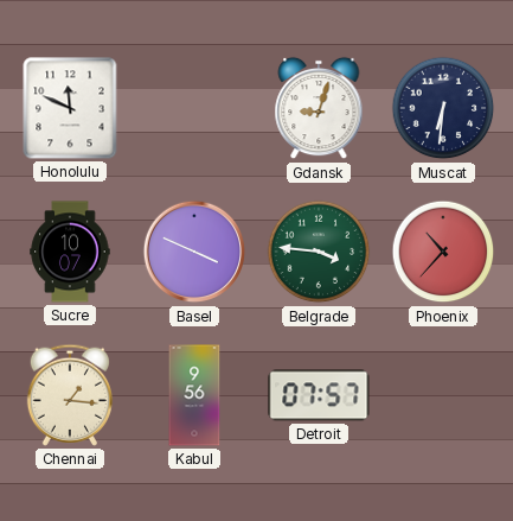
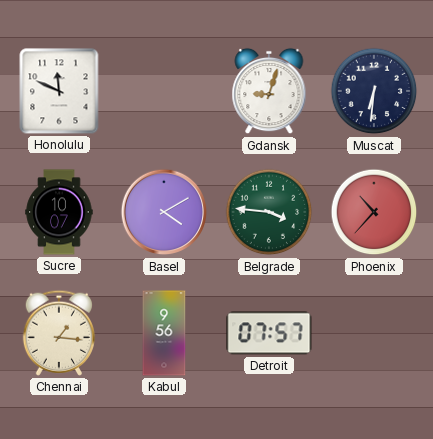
Basel: 3:49 -> 4:10
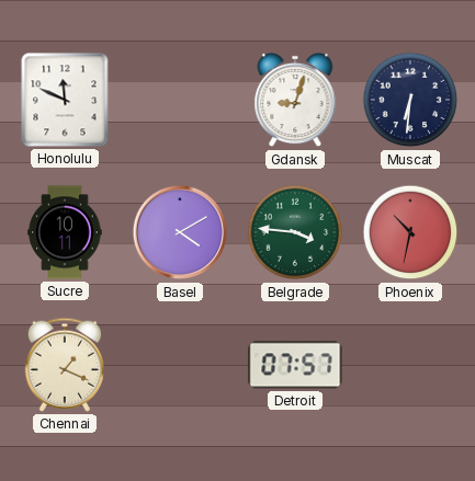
Sucre: 10:07 -> 10:11
Phoenix: 10:37 -> 10:32
Chennai: 1:16 -> 1:19
Kabul: 9:56 -> none
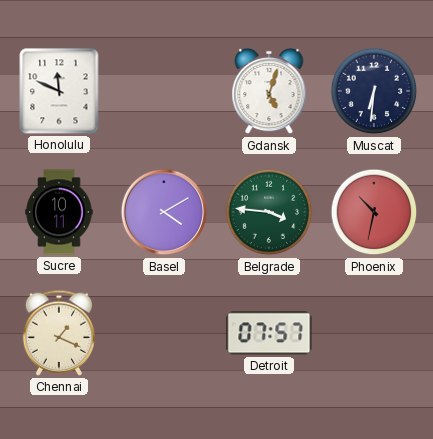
Gdansk: 9:03 -> 5:03
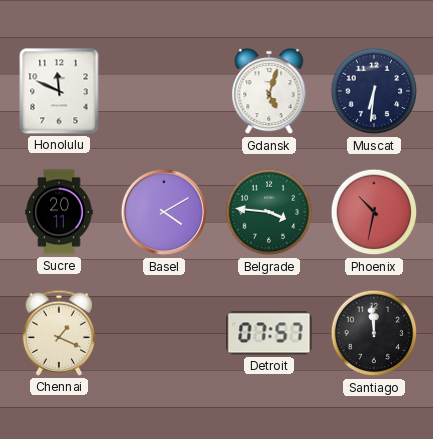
Sucre: 10:11 -> 20:11
Santiago: none -> 11:59
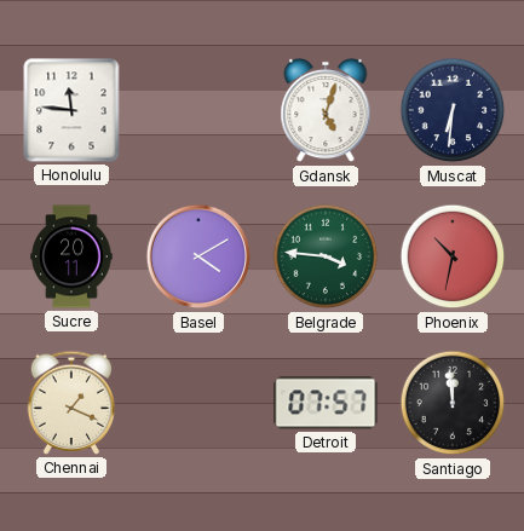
Honolulu: 11:49 -> 11:46
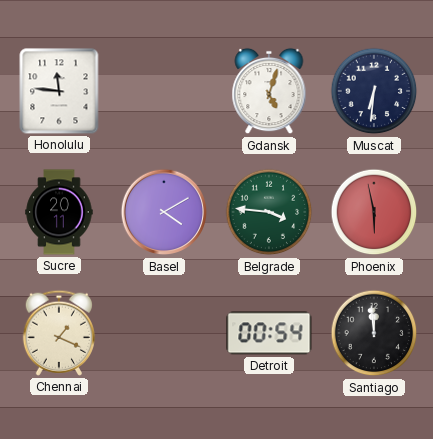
Phoenix: 10:32 -> 5:58
Detroit: 07:57 -> 00:54
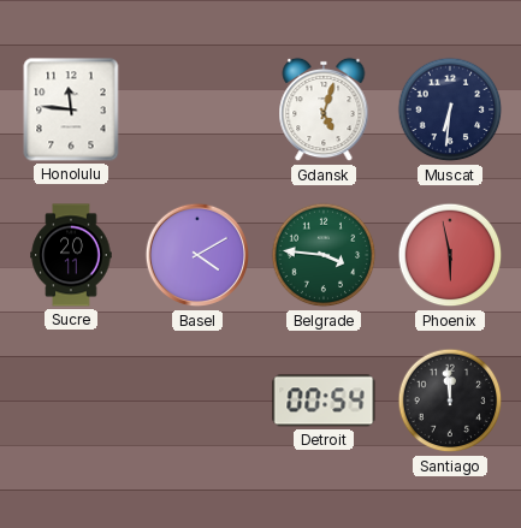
Chennai: 1:19 -> none
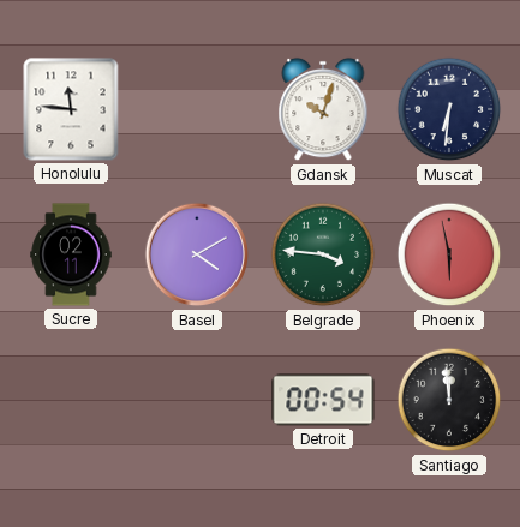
Gdansk: 5:03 -> 10:03
Sucre: 20:11 -> 02:11
